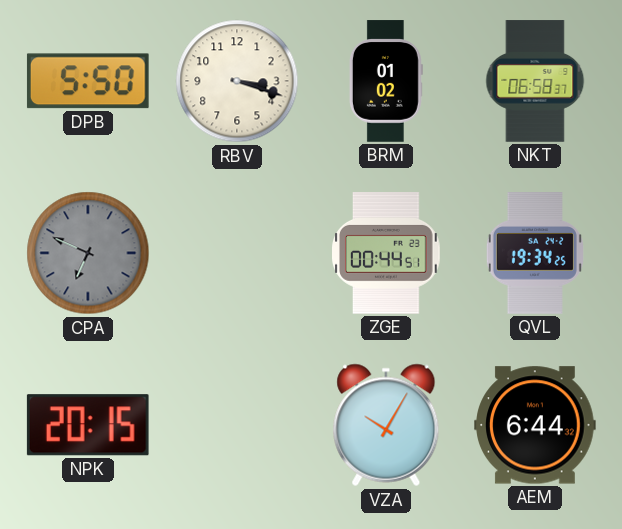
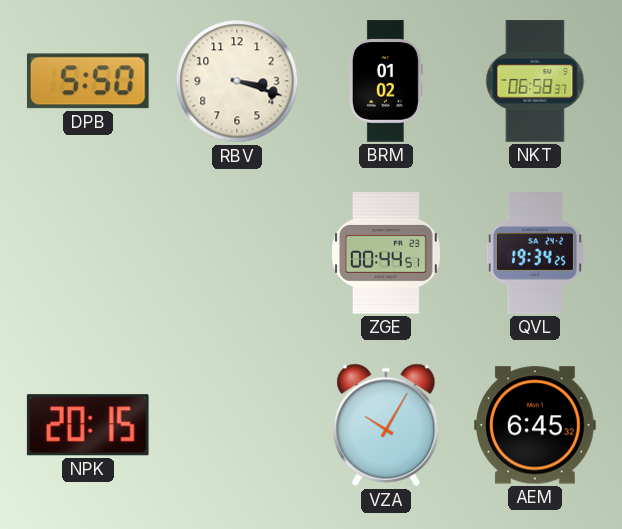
CPA: 6:49 -> none
AEM: 6:44 -> 6:45
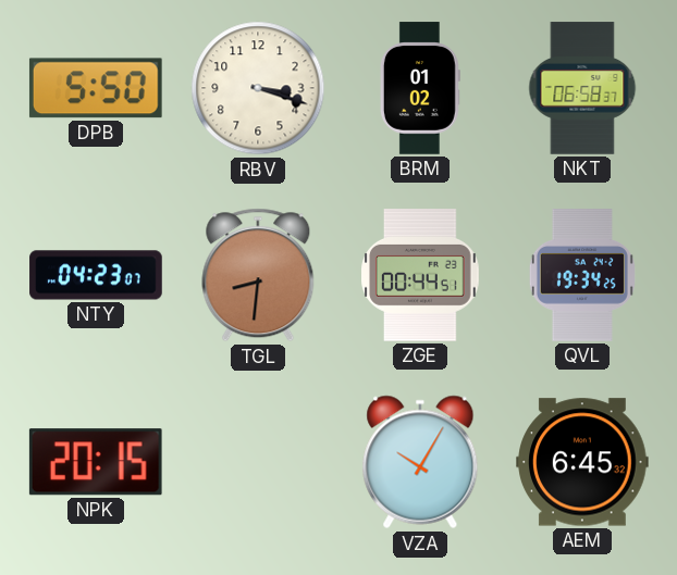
NTY: none -> 04:23
TGL: none -> 8:31
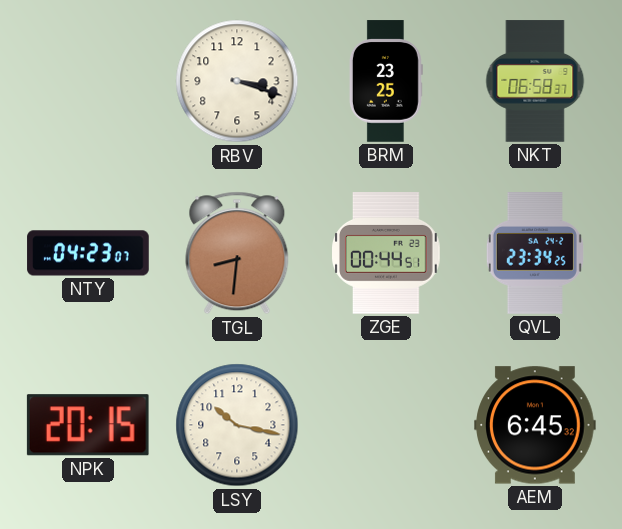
DPB: 5:50 -> none
BRM: 01:02 -> 23:25
QVL: 19:34 -> 23:34
LSY: none -> 10:17
VZA: 10:05 -> none
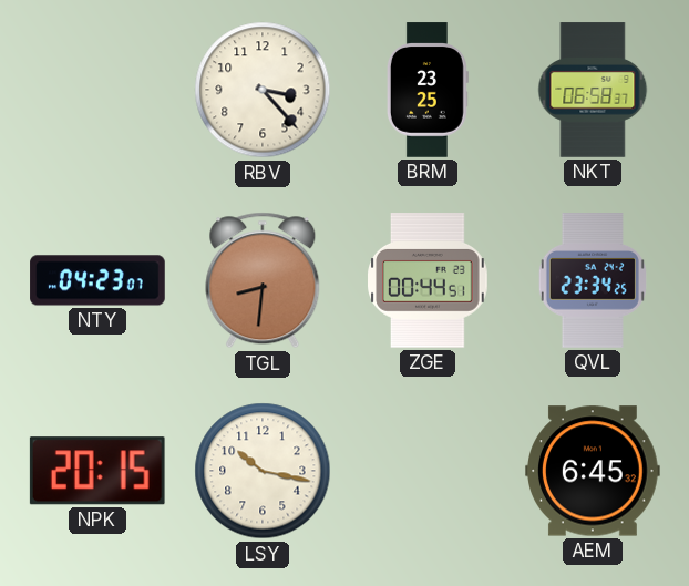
RBV: 3:18 -> 3:23
